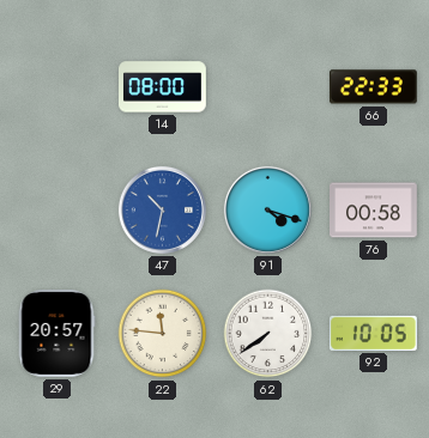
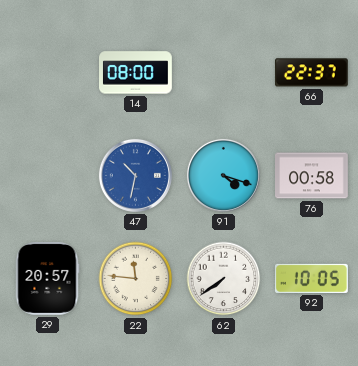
66: 22:33 -> 22:37
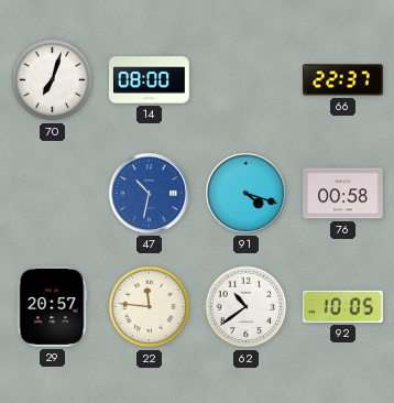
70: none -> 7:03
62: 7:39 -> 10:39
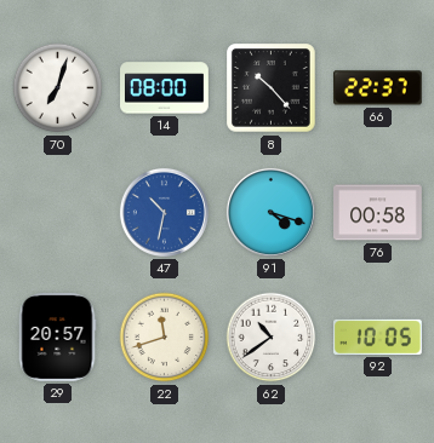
8: none -> 10:23
22: 11:46 -> 11:42
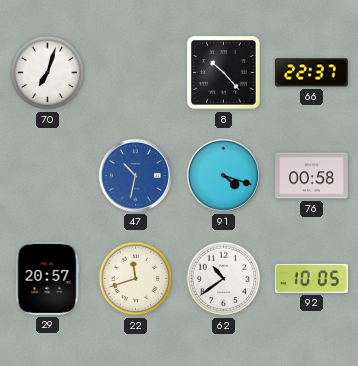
14: 08:00 -> none
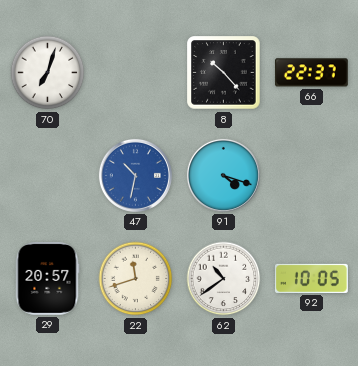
76: 00:58 -> none
